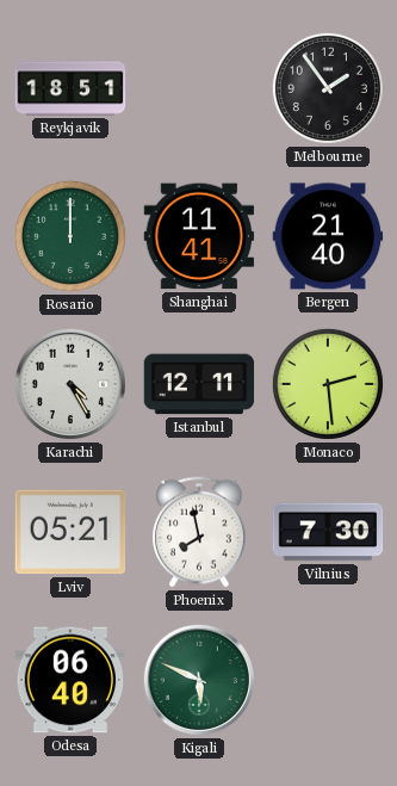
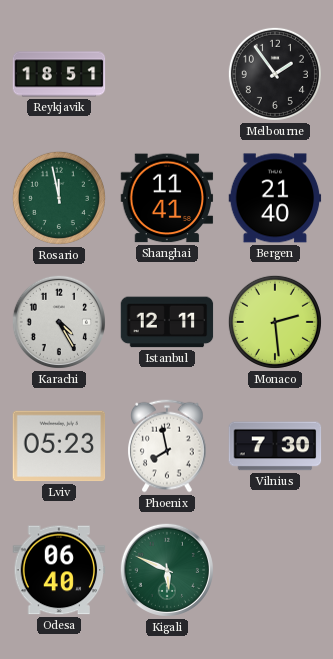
Rosario: 12:00 -> 11:58
Lviv: 05:21 -> 05:23
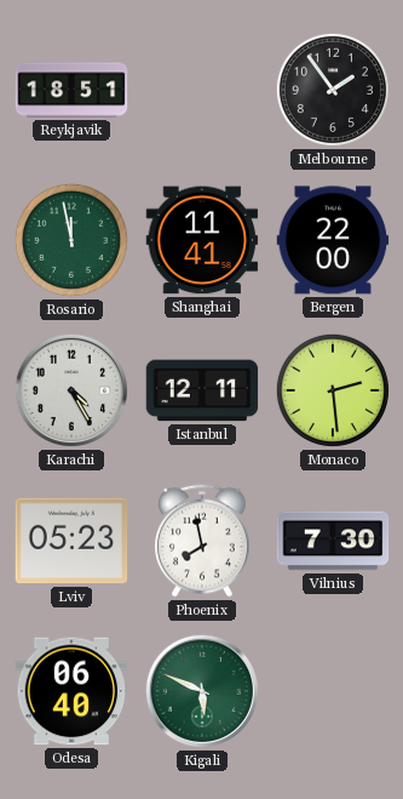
Bergen: 21:40 -> 22:00
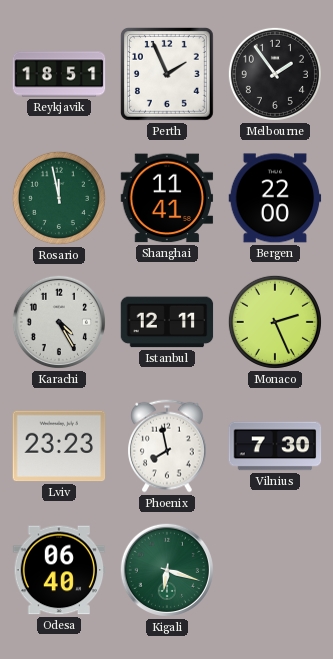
Perth: none -> 1:56
Monaco: 2:29 -> 2:26
Lviv: 05:23 -> 23:23
Kigali: 5:49 -> 6:18
